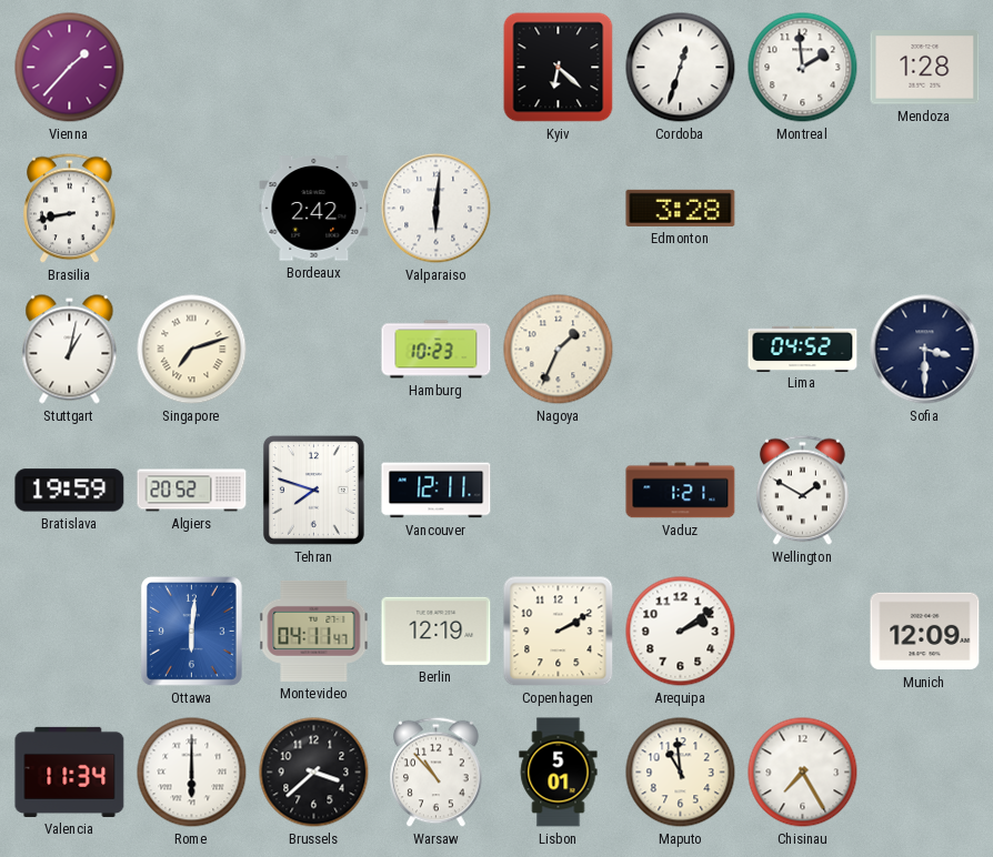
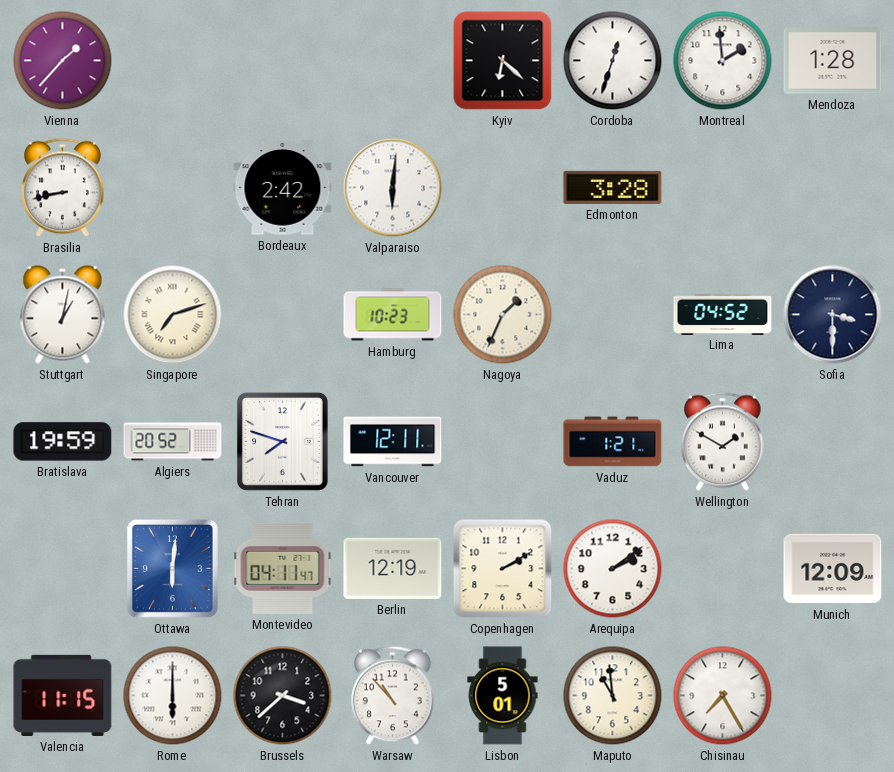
Valencia: 11:34 -> 11:15
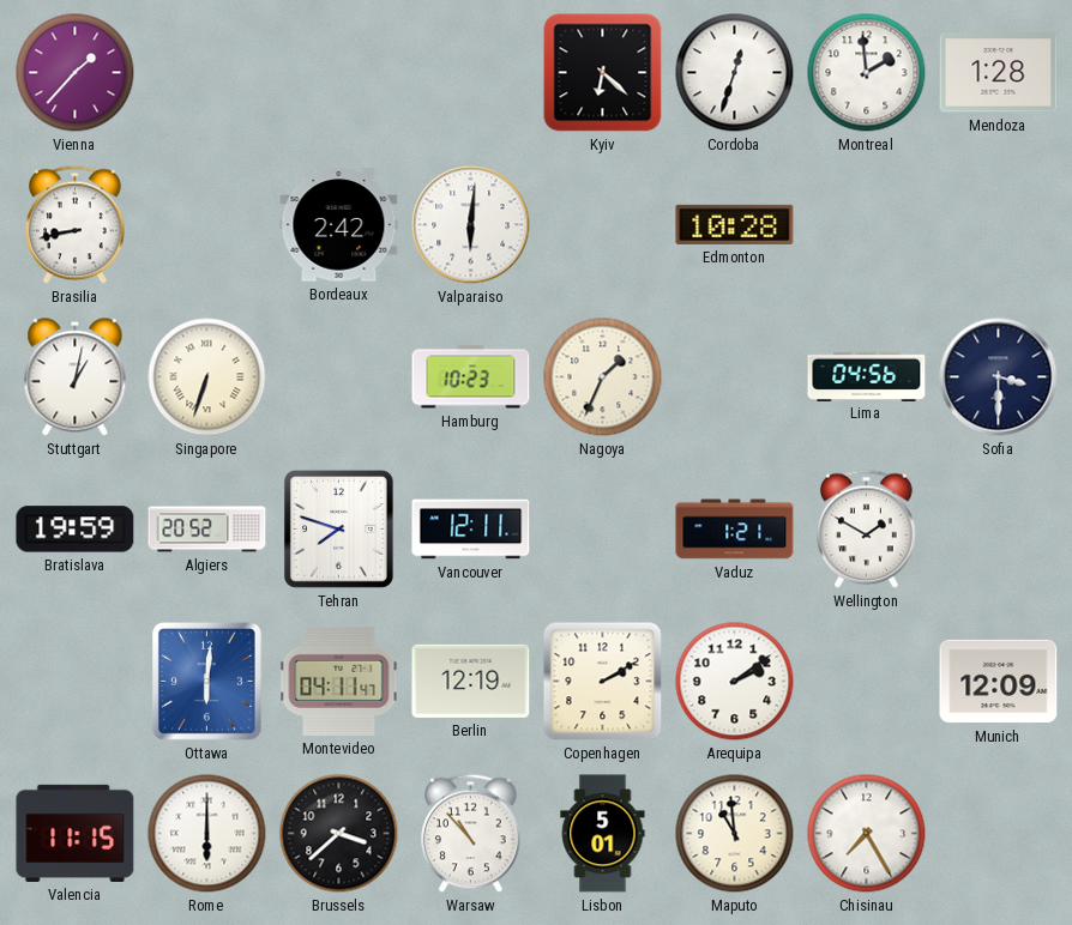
Edmonton: 3:28 -> 10:28
Singapore: 7:12 -> 6:33
Lima: 04:52 -> 04:56
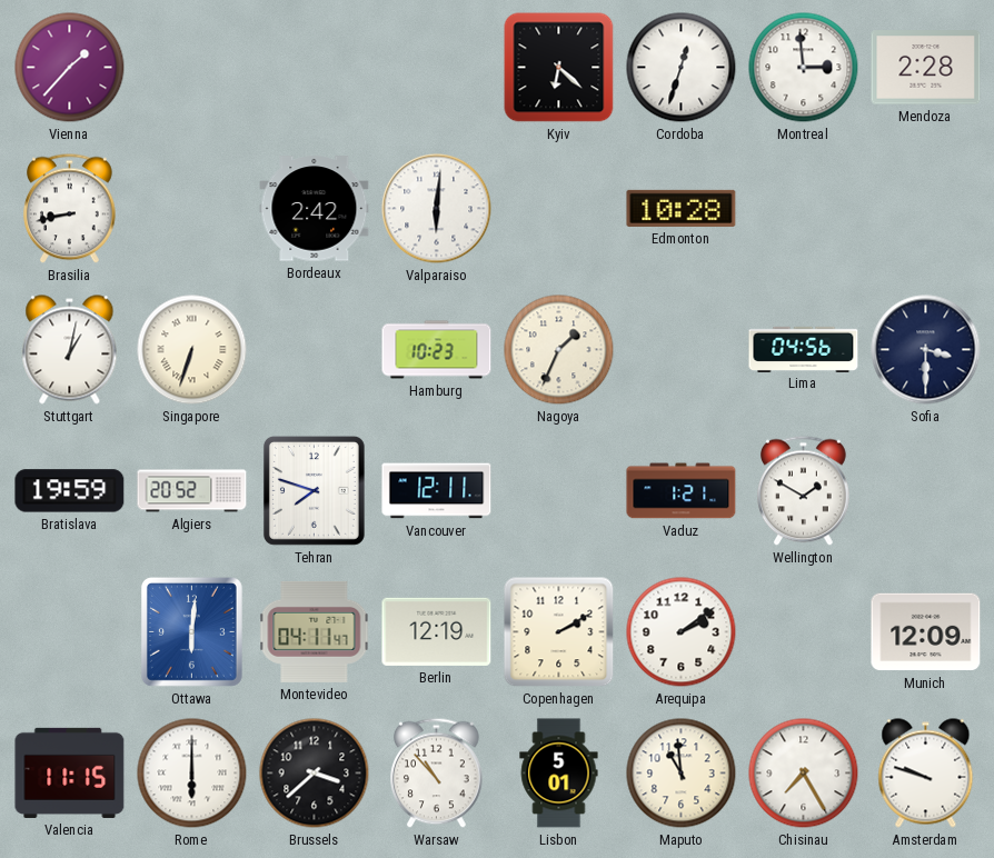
Montreal: 1:59 -> 2:59
Mendoza: 1:28 -> 2:28
Amsterdam: none -> 9:48
